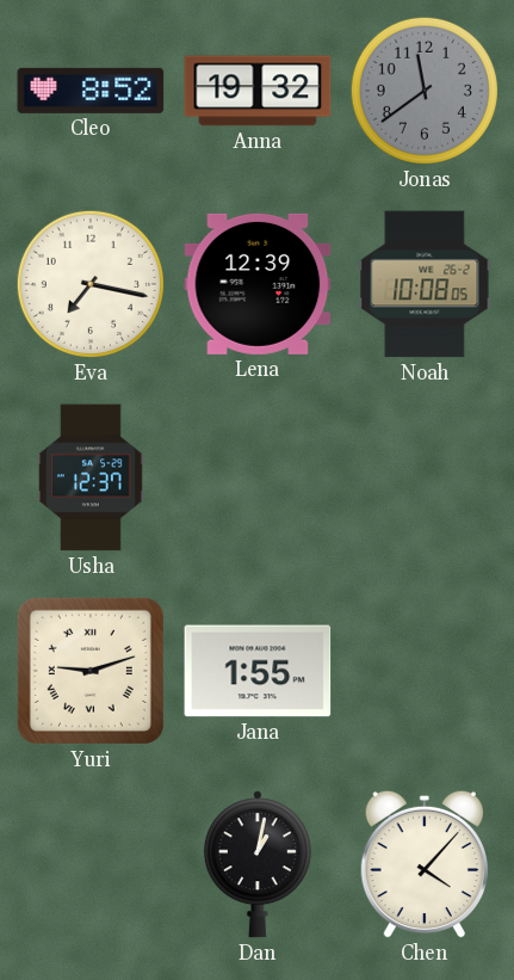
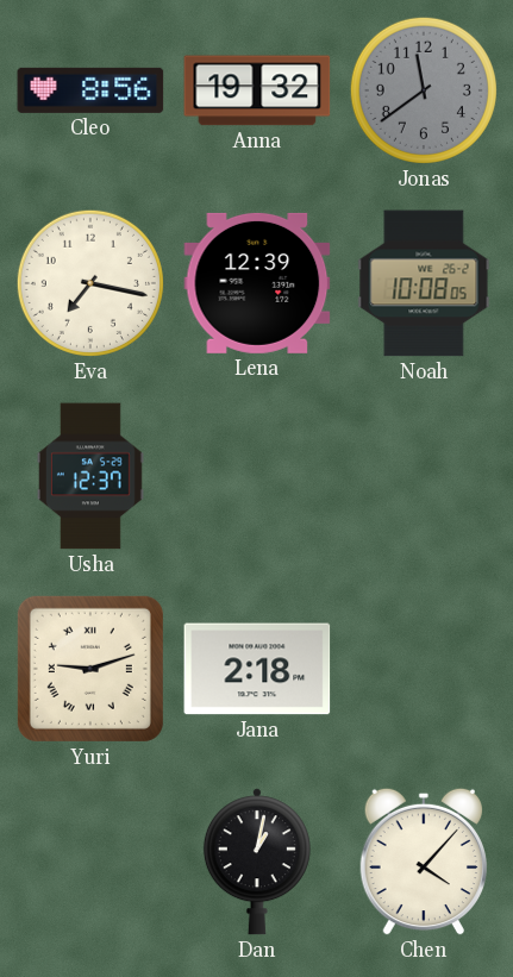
Cleo: 8:52 -> 8:56
Jana: 1:55 -> 2:18
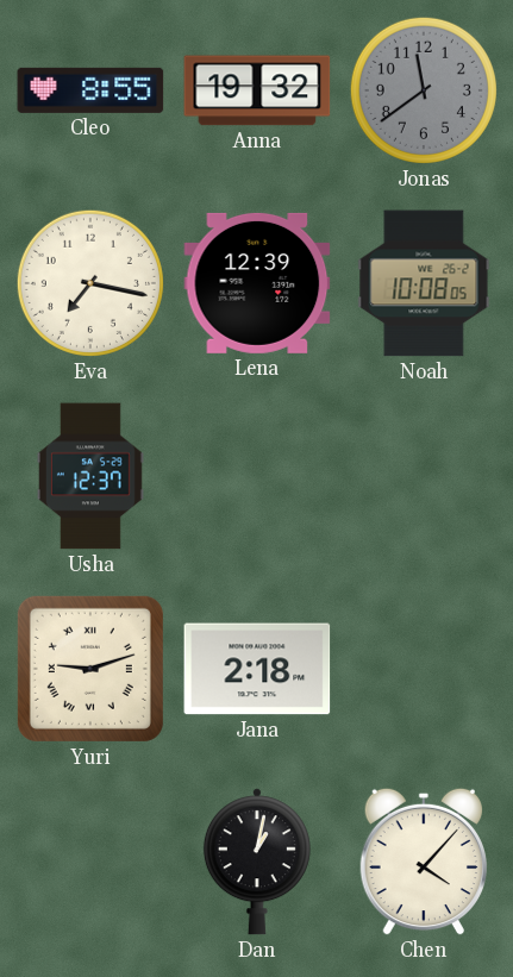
Cleo: 8:56 -> 8:55
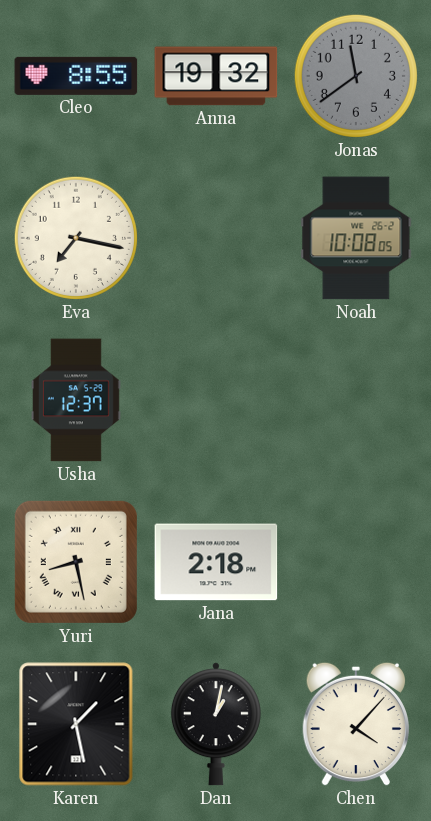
Lena: 12:39 -> none
Yuri: 9:12 -> 8:28
Karen: none -> 1:28
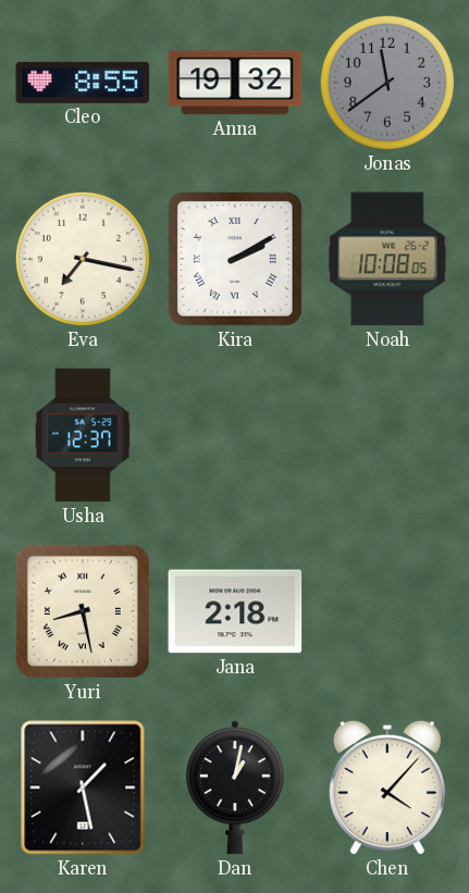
Kira: none -> 2:10
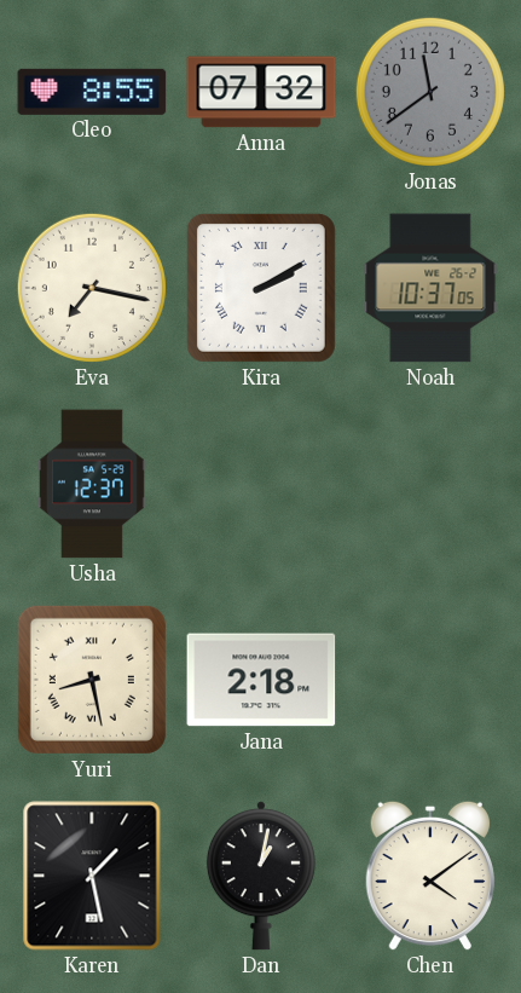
Anna: 19:32 -> 07:32
Noah: 10:08 -> 10:37
Chen: 4:07 -> 4:09
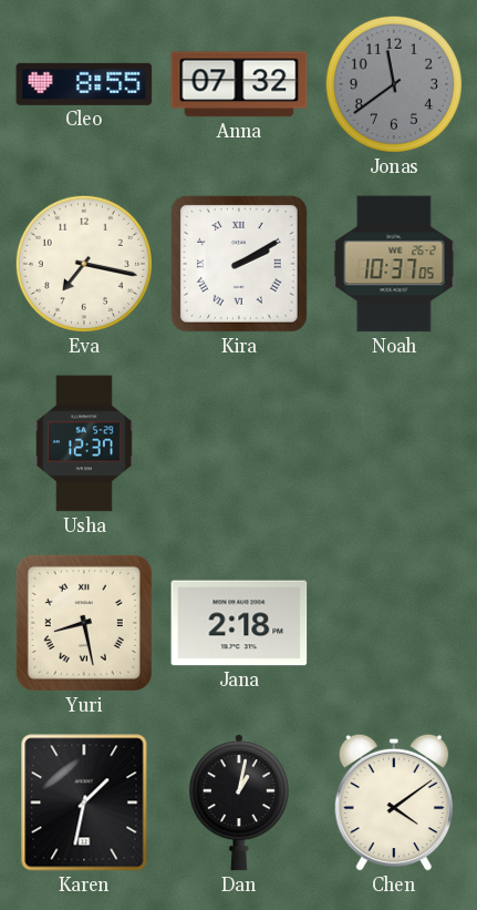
Karen: 1:28 -> 1:32
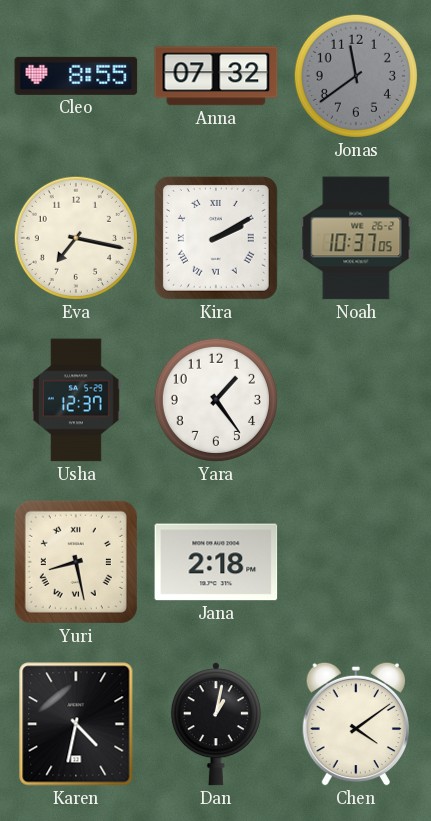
Yara: none -> 1:24
Karen: 1:32 -> 4:32
